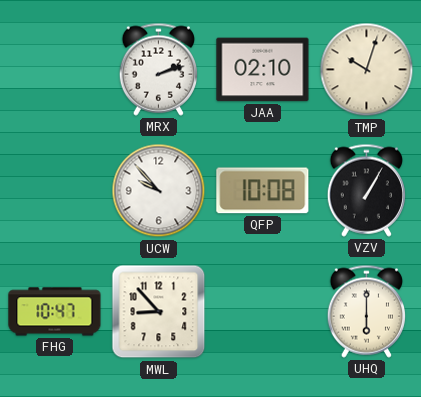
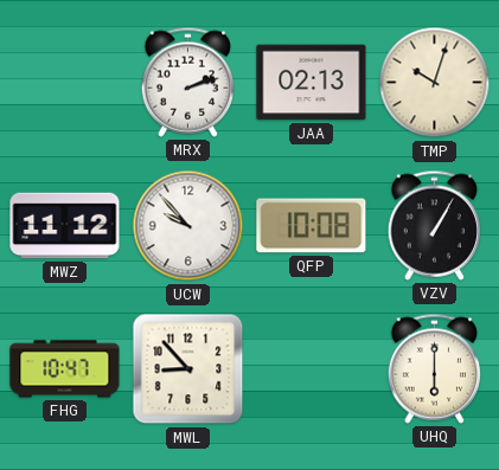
JAA: 02:10 -> 02:13
MWZ: none -> 11:12
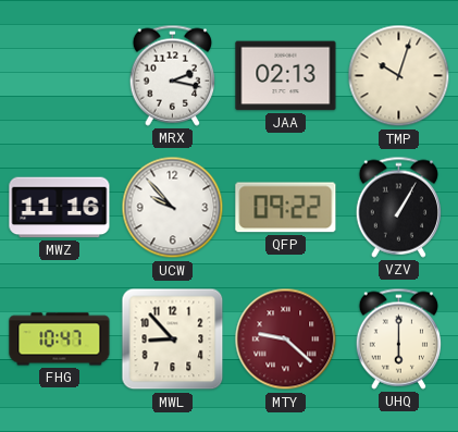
MRX: 2:12 -> 2:17
MWZ: 11:12 -> 11:16
QFP: 10:08 -> 09:22
MTY: none -> 9:22
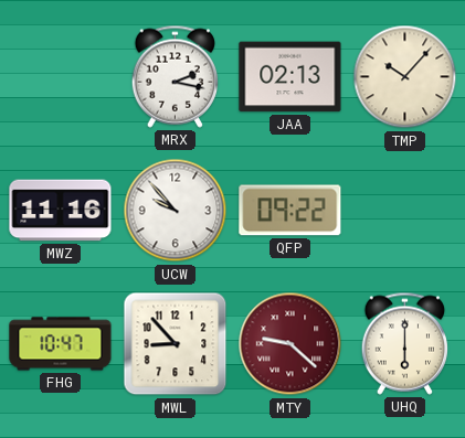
TMP: 10:03 -> 10:07
VZV: 1:05 -> none
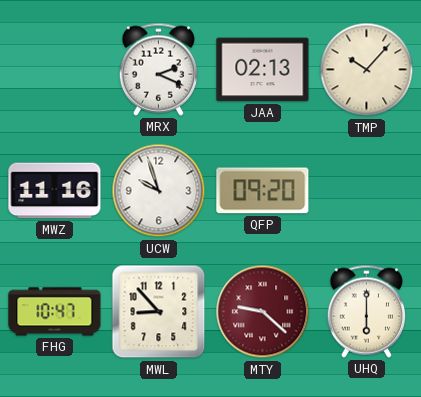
MRX: 2:17 -> 2:19
UCW: 9:53 -> 9:57
QFP: 09:22 -> 09:20
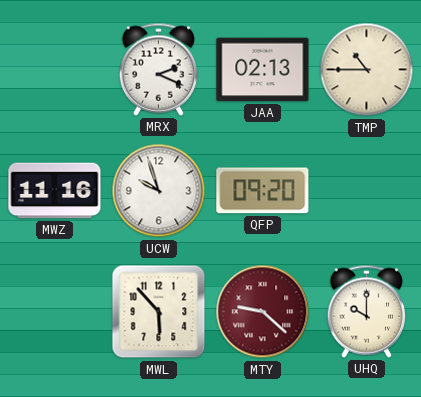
TMP: 10:07 -> 10:45
FHG: 10:47 -> none
MWL: 8:53 -> 5:53
UHQ: 6:00 -> 10:00
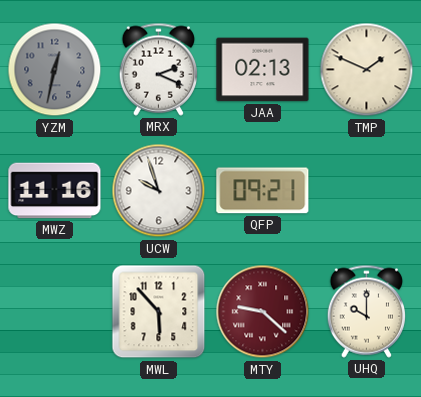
YZM: none -> 12:32
TMP: 10:45 -> 1:49
QFP: 09:20 -> 09:21
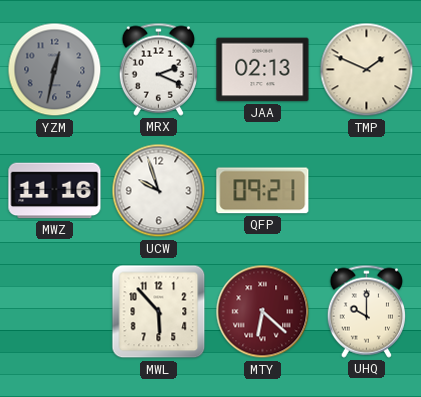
MTY: 9:22 -> 6:22
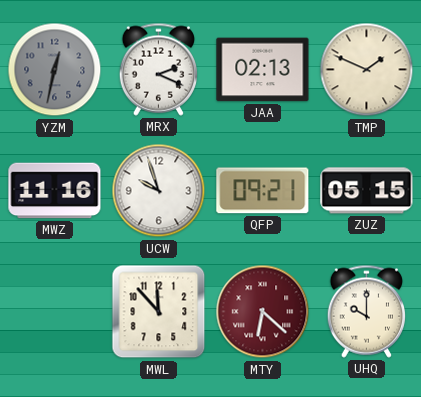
ZUZ: none -> 05:15
MWL: 5:53 -> 11:53
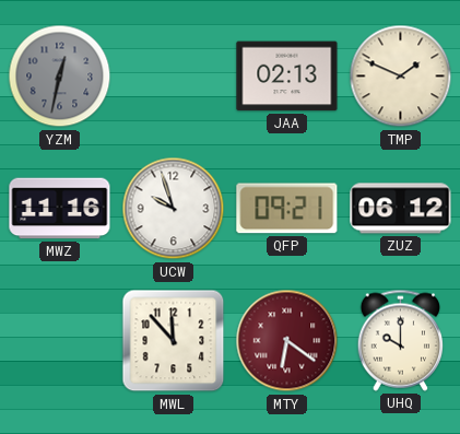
MRX: 2:19 -> none
ZUZ: 05:15 -> 06:12
MTY: 6:22 -> 6:21
